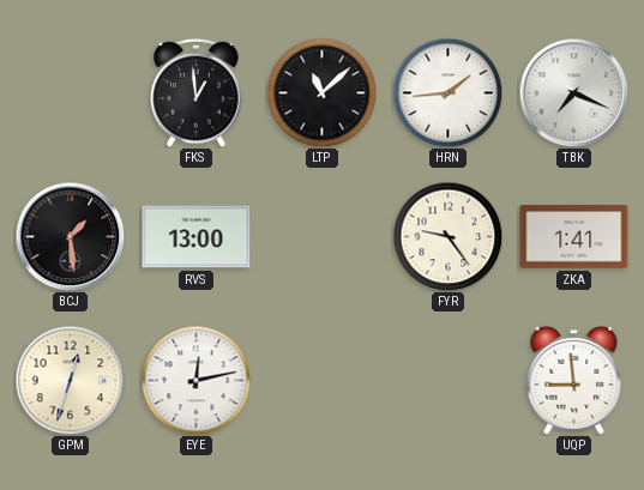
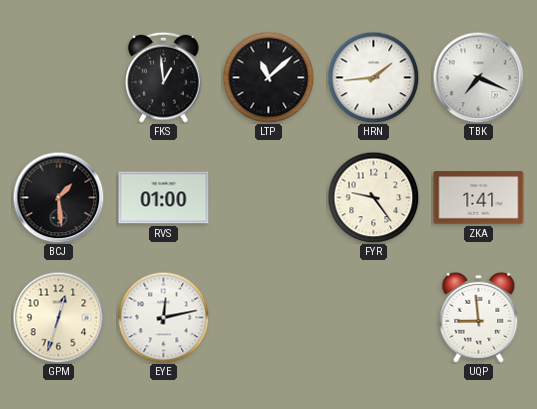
RVS: 13:00 -> 01:00
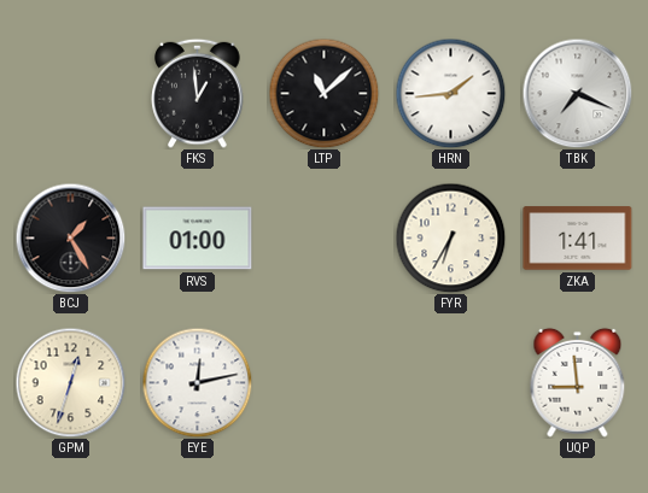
BCJ: 1:29 -> 1:25
FYR: 9:24 -> 6:35
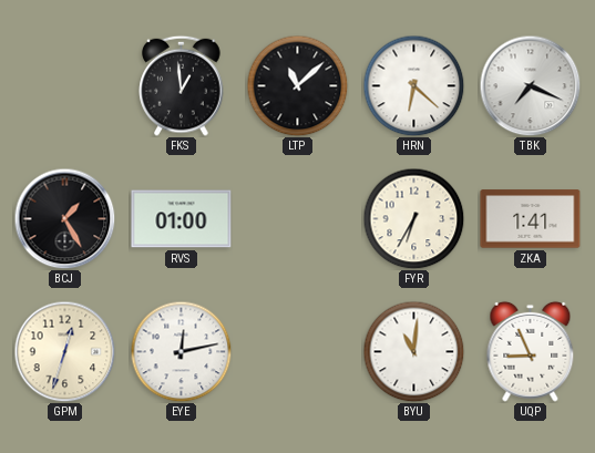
HRN: 1:44 -> 6:22
BYU: none -> 11:01
UQP: 8:59 -> 8:56
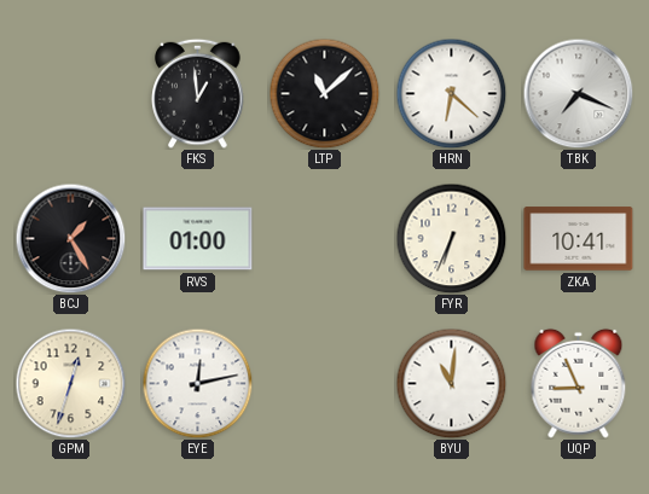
FYR: 6:35 -> 6:34
ZKA: 1:41 -> 10:41
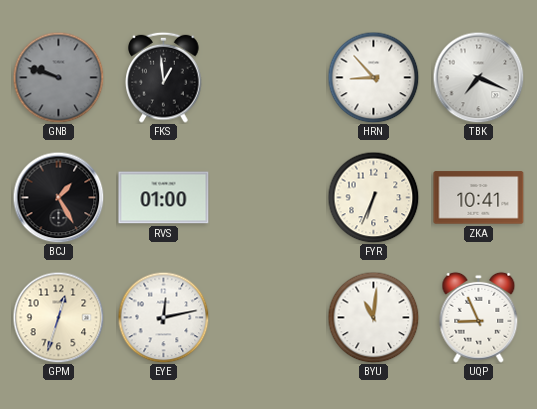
GNB: none -> 9:48
LTP: 11:08 -> none
HRN: 6:22 -> 8:53
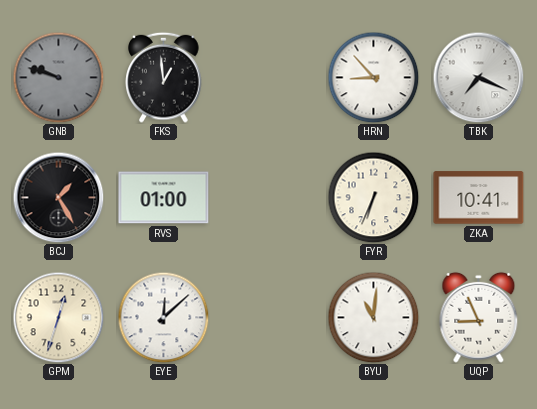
EYE: 12:13 -> 12:08
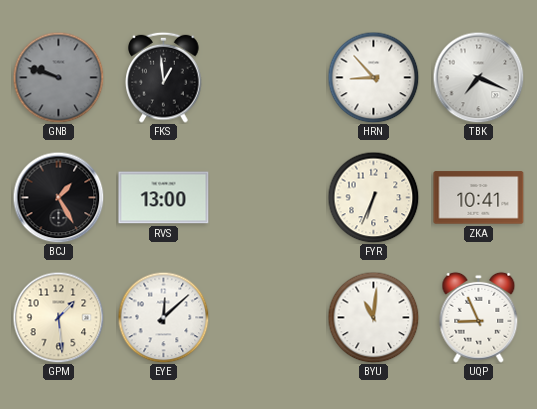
RVS: 01:00 -> 13:00
GPM: 12:33 -> 1:29
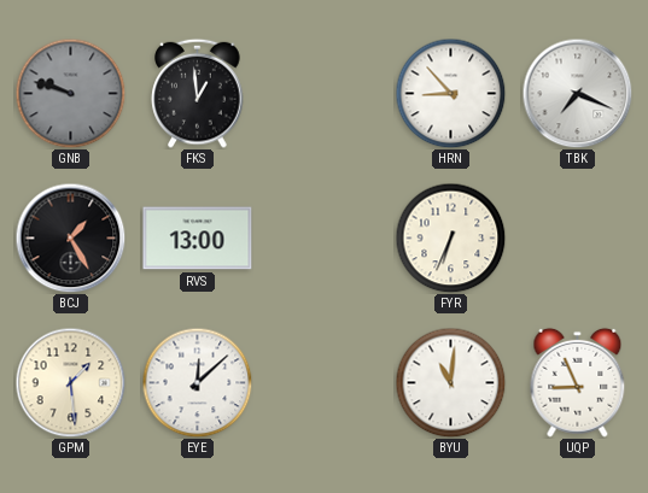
ZKA: 10:41 -> none
